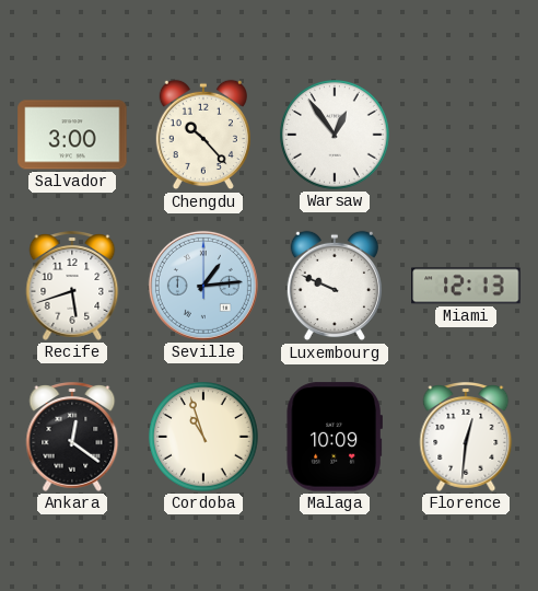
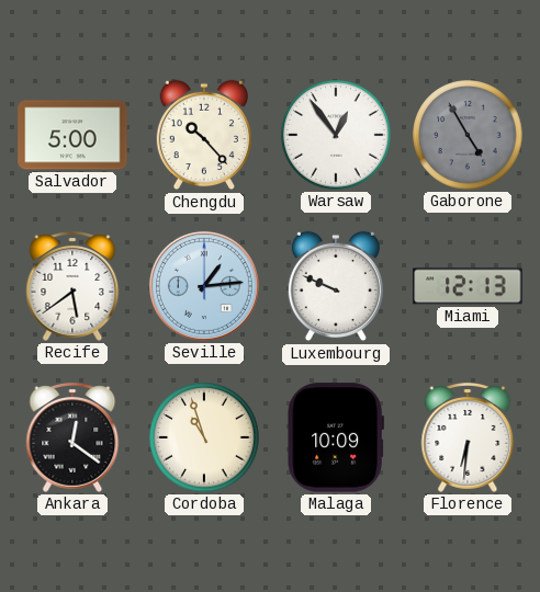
Salvador: 3:00 -> 5:00
Gaborone: none -> 4:55
Recife: 5:42 -> 5:39
Florence: 12:31 -> 6:31
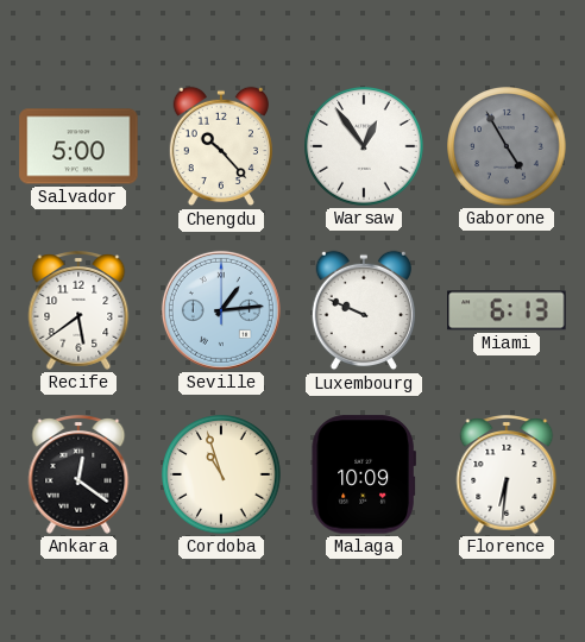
Miami: 12:13 -> 6:13
